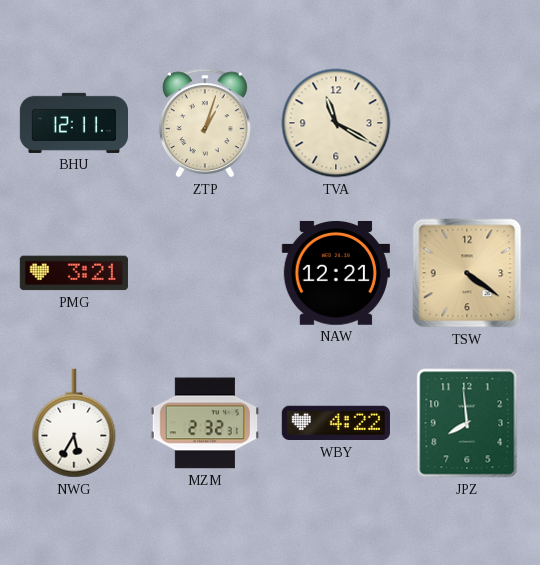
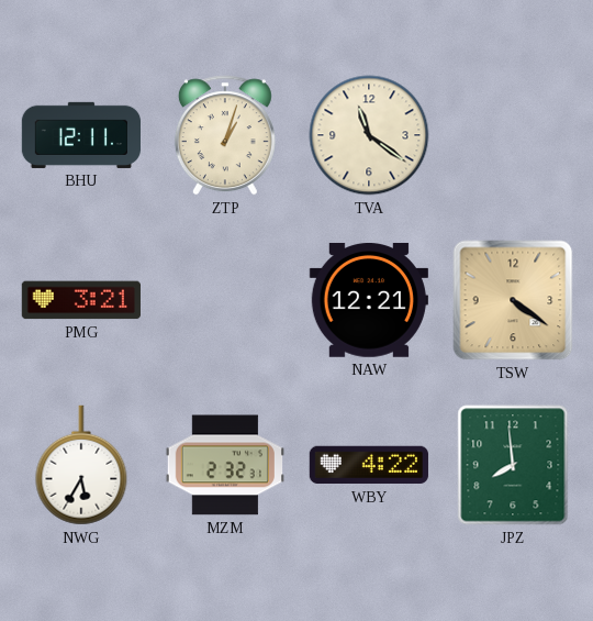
TVA: 11:20 -> 11:21
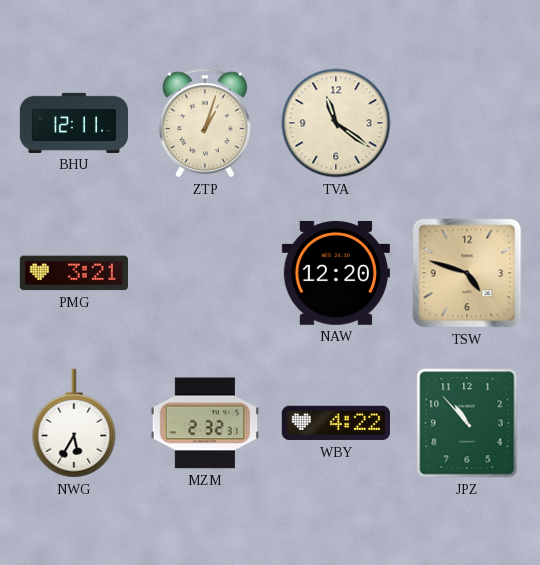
NAW: 12:21 -> 12:20
TSW: 4:21 -> 4:48
JPZ: 7:59 -> 10:53
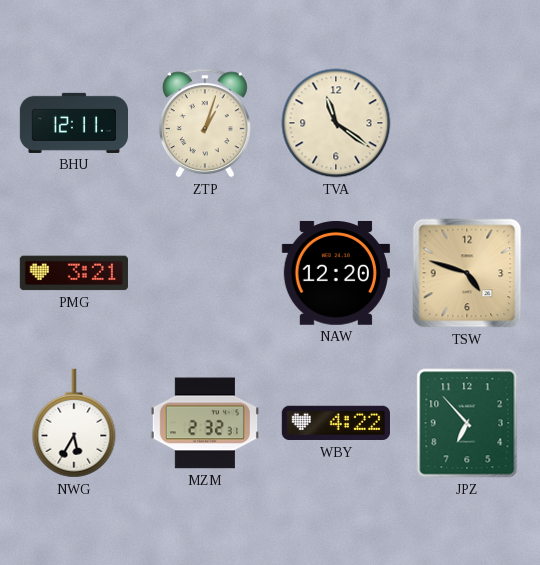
JPZ: 10:53 -> 6:53
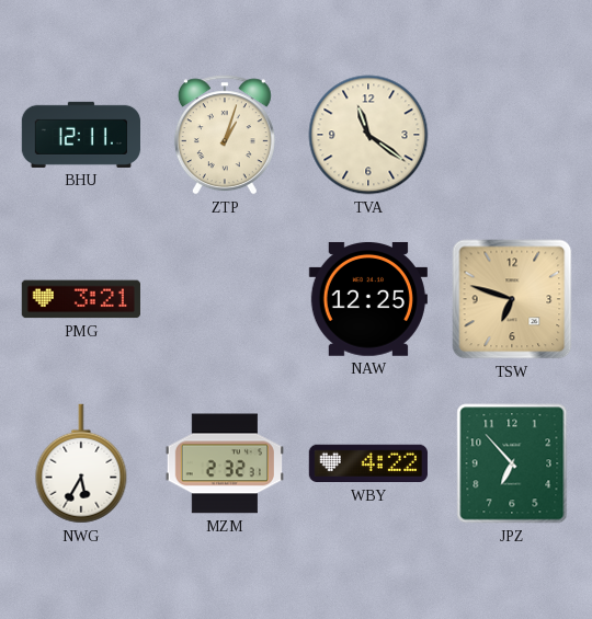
NAW: 12:20 -> 12:25
TSW: 4:48 -> 6:48
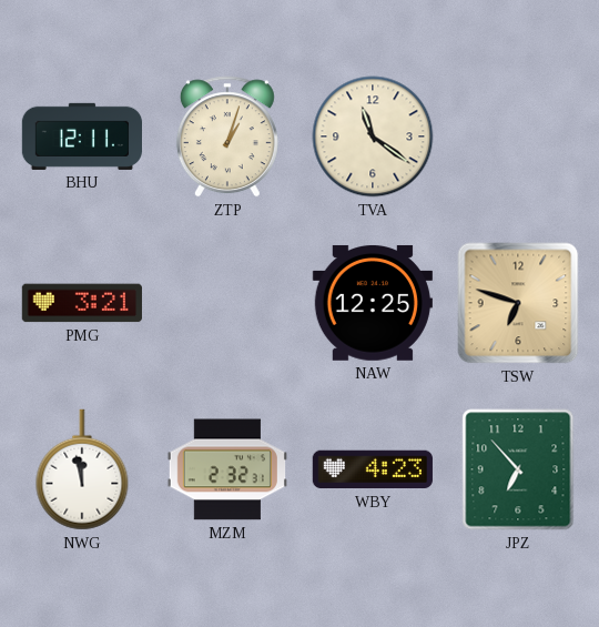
NWG: 5:35 -> 11:58
WBY: 4:22 -> 4:23
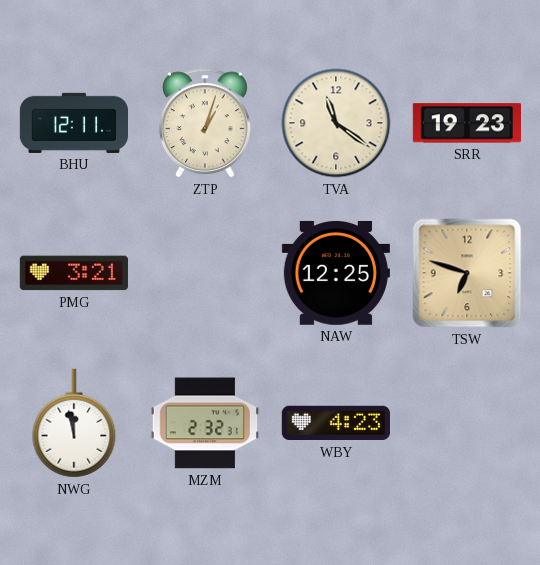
SRR: none -> 19:23
JPZ: 6:53 -> none
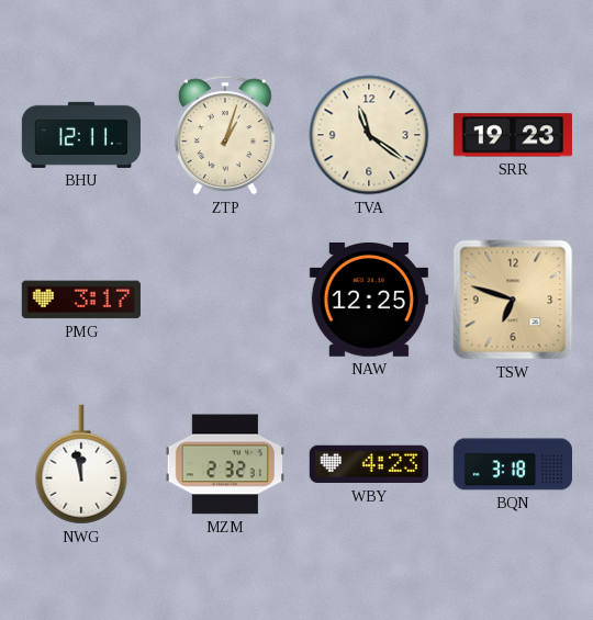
PMG: 3:21 -> 3:17
BQN: none -> 3:18
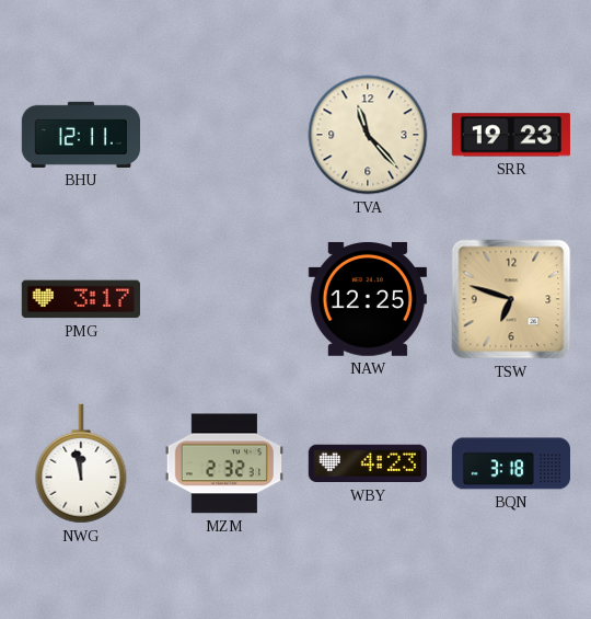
ZTP: 1:03 -> none
TVA: 11:21 -> 11:23
